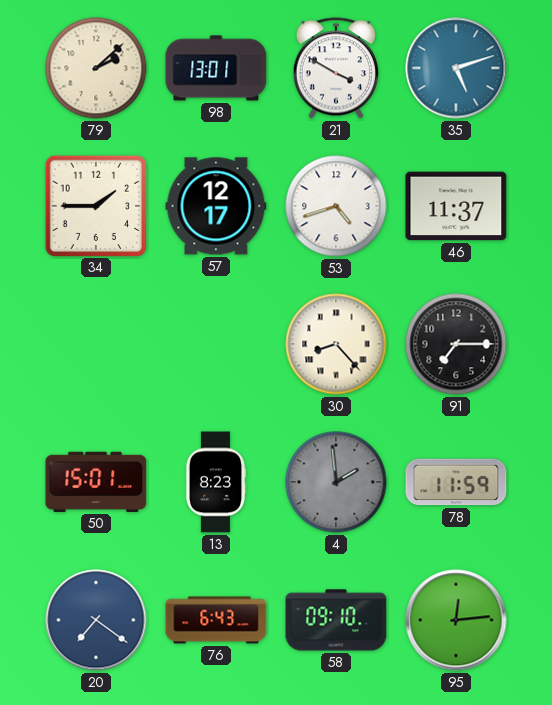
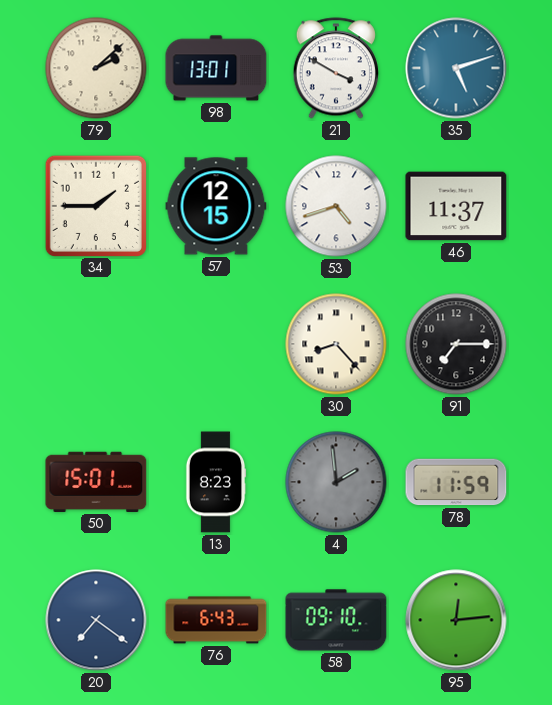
57: 12:17 -> 12:15
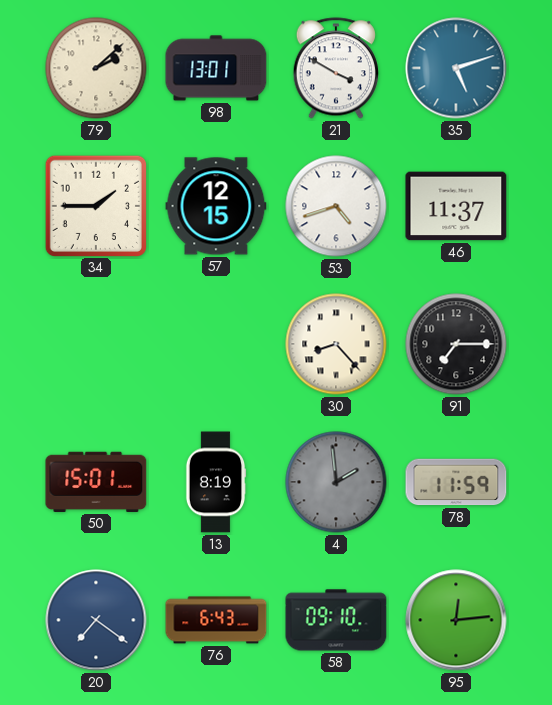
13: 8:23 -> 8:19
